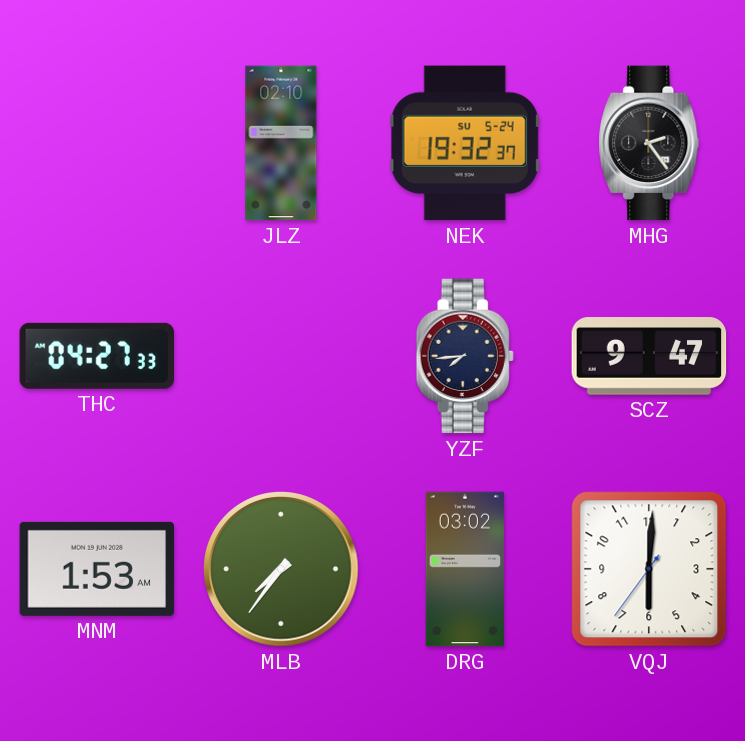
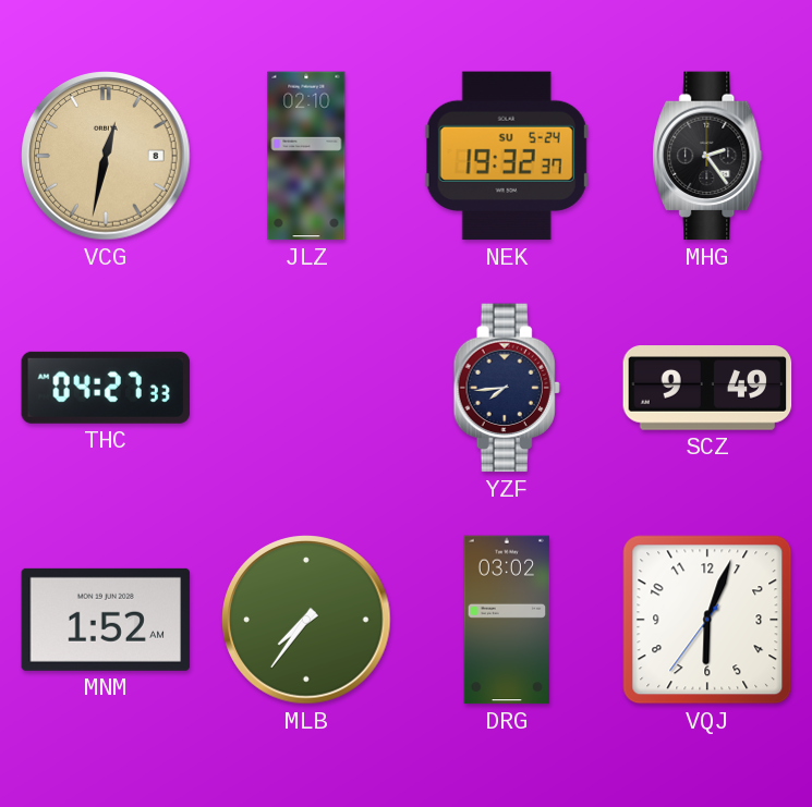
VCG: none -> 12:32
SCZ: 9:47 -> 9:49
MNM: 1:53 -> 1:52
VQJ: 6:00 -> 6:03
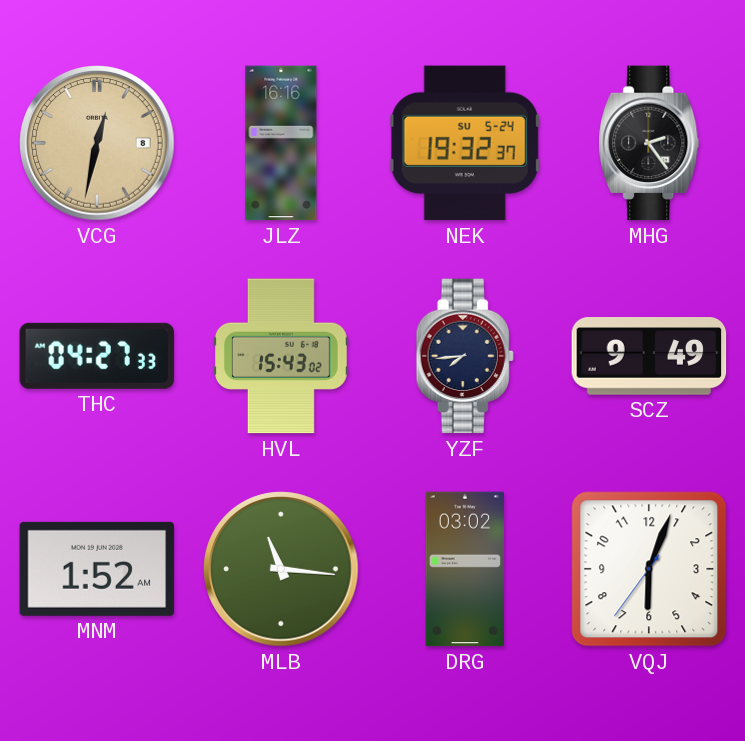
JLZ: 02:10 -> 16:16
HVL: none -> 15:43
MLB: 7:36 -> 11:16
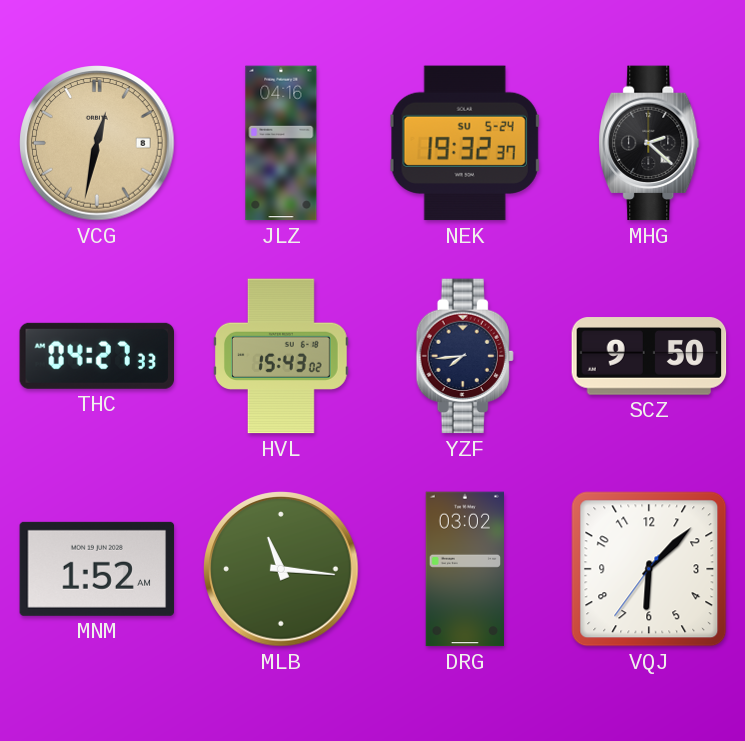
JLZ: 16:16 -> 04:16
MHG: 2:24 -> 2:22
SCZ: 9:49 -> 9:50
VQJ: 6:03 -> 6:07
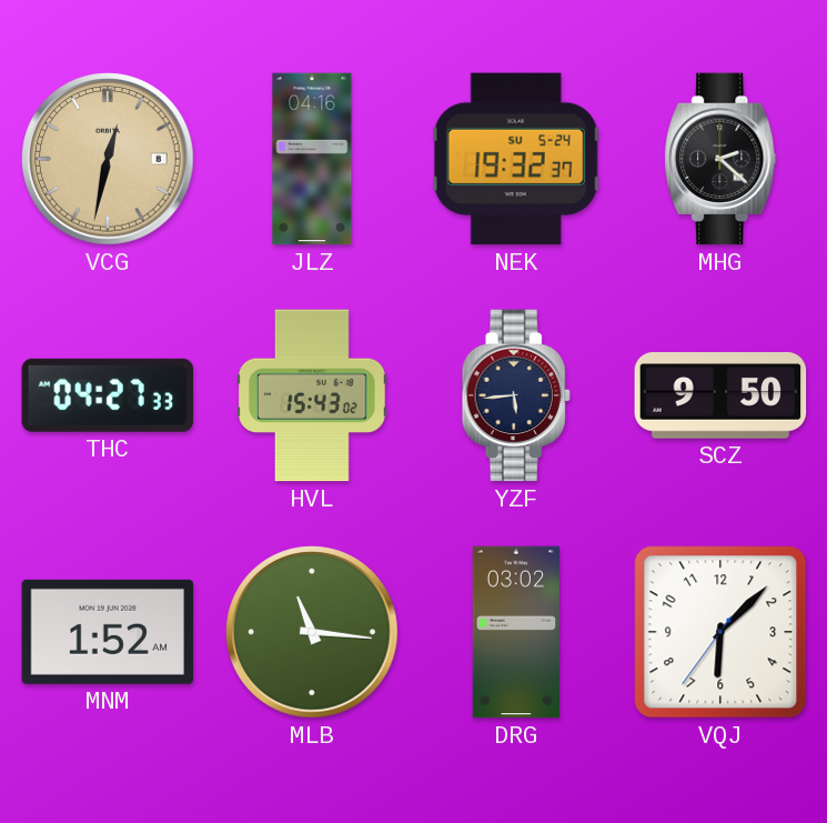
YZF: 7:44 -> 5:44
